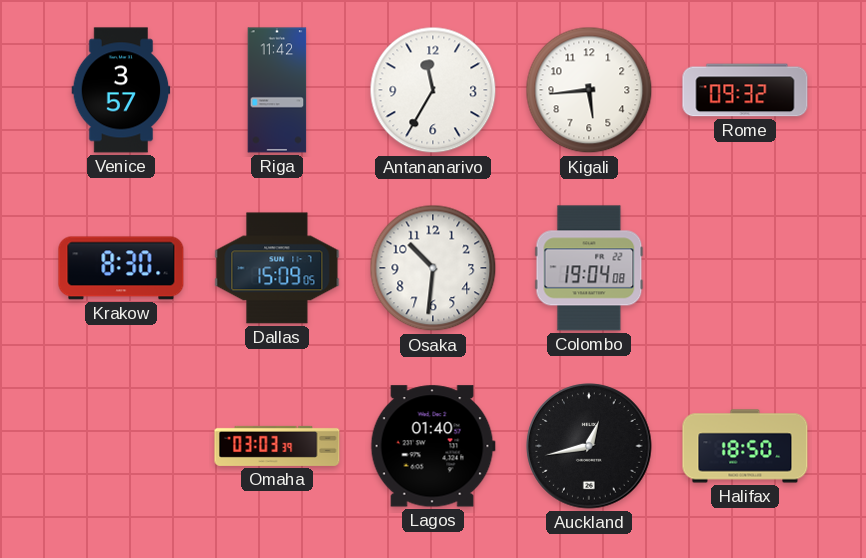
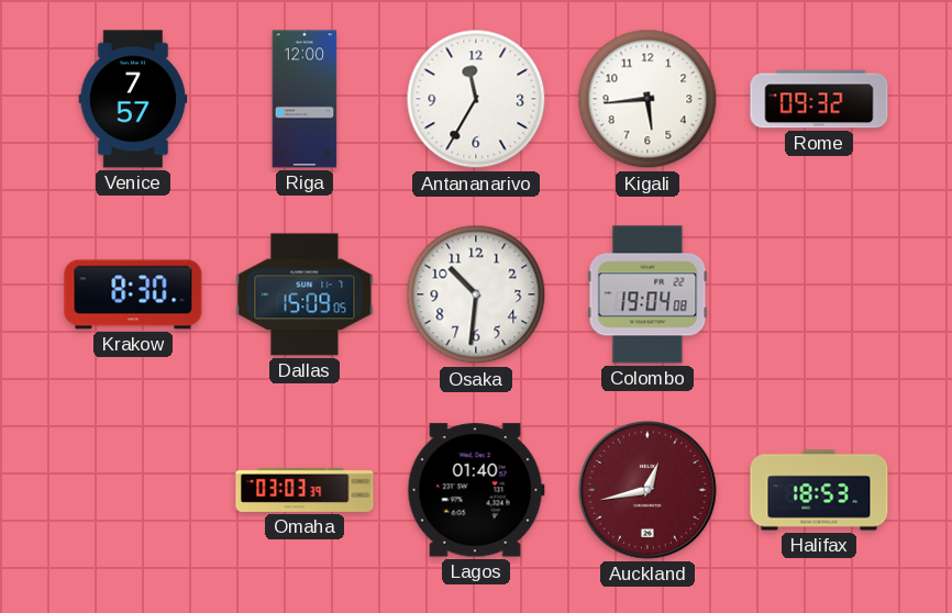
Venice: 3:57 -> 7:57
Riga: 11:42 -> 12:00
Auckland dial: black -> burgundy
Halifax: 18:50 -> 18:53
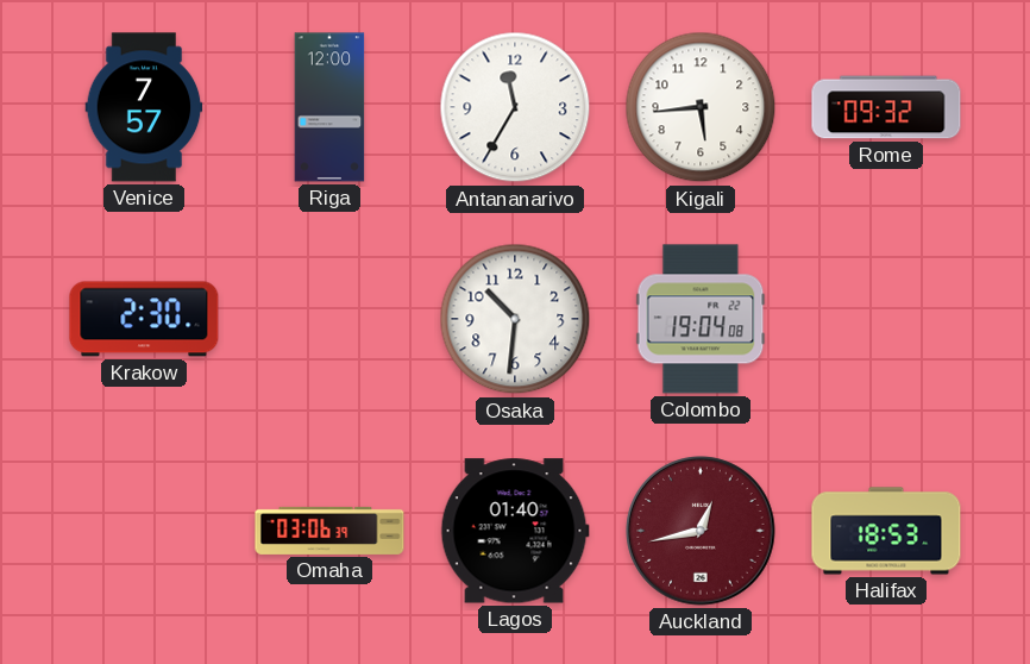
Krakow: 8:30 -> 2:30
Dallas: 15:09 -> none
Omaha: 03:03 -> 03:06
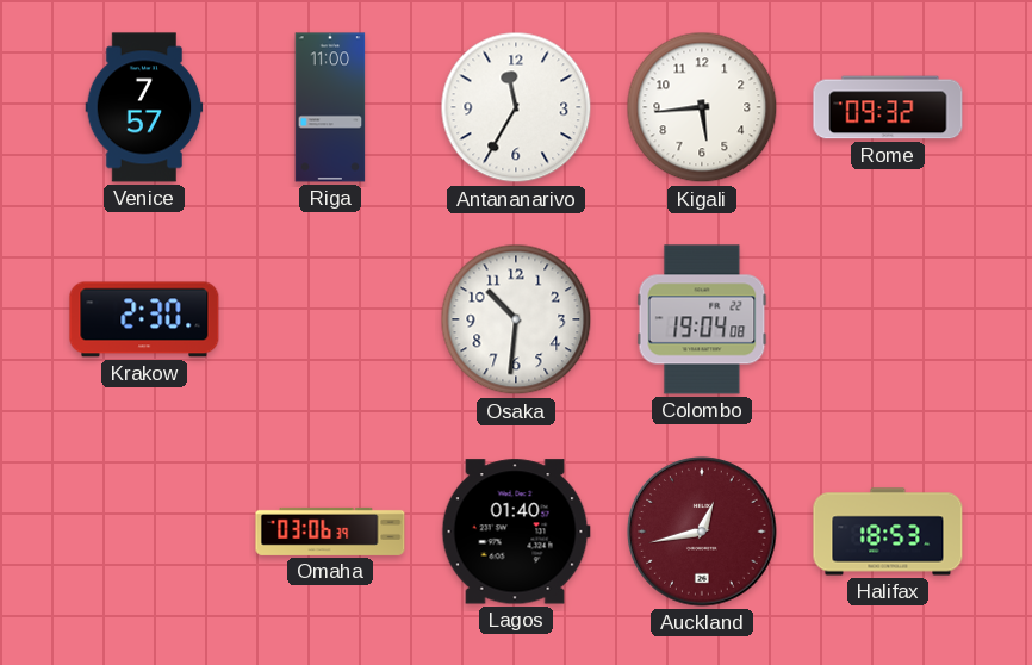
Riga: 12:00 -> 11:00
